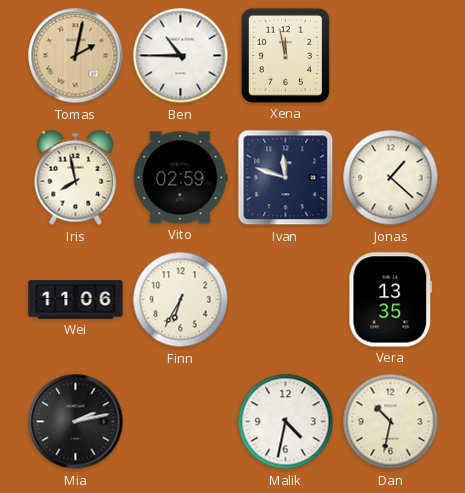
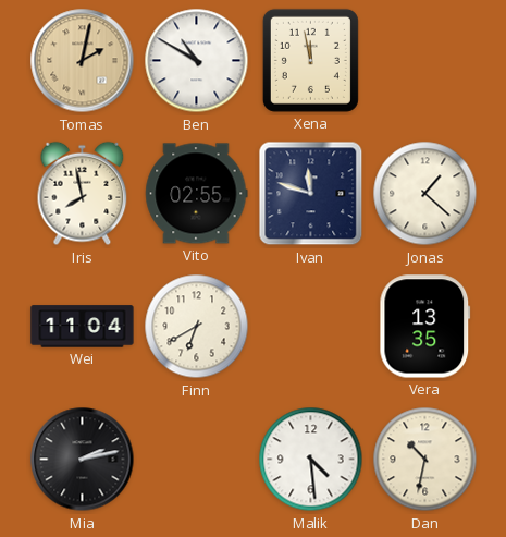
Ben: 10:45 -> 10:50
Vito: 02:59 -> 02:55
Wei: 11:06 -> 11:04
Finn: 6:35 -> 6:40
Malik: 4:32 -> 4:29
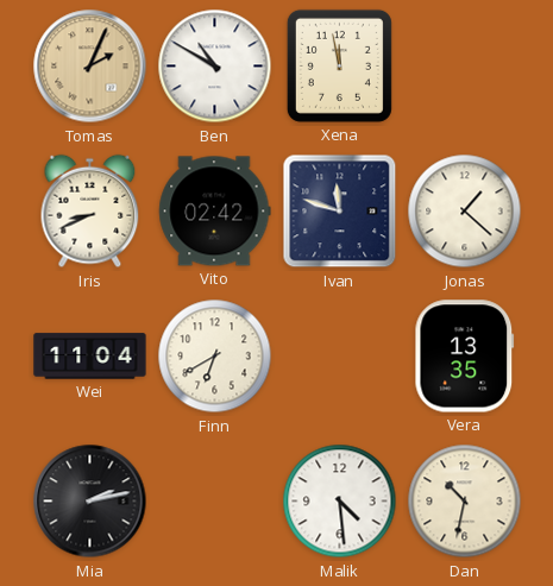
Tomas: 2:02 -> 2:04
Iris: 7:58 -> 8:41
Vito: 02:55 -> 02:42
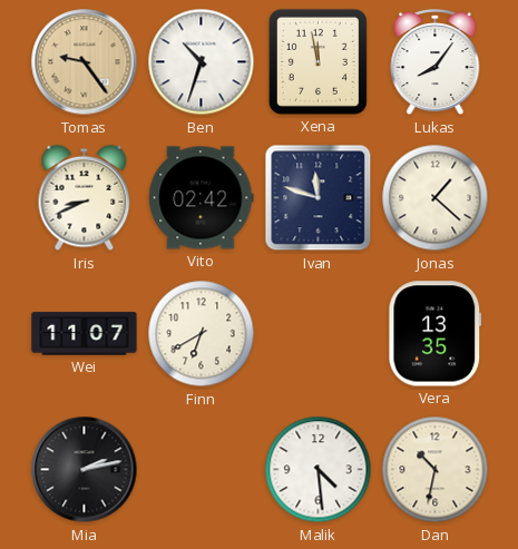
Tomas: 2:04 -> 9:24
Ben: 10:50 -> 10:33
Lukas: none -> 8:06
Wei: 11:04 -> 11:07
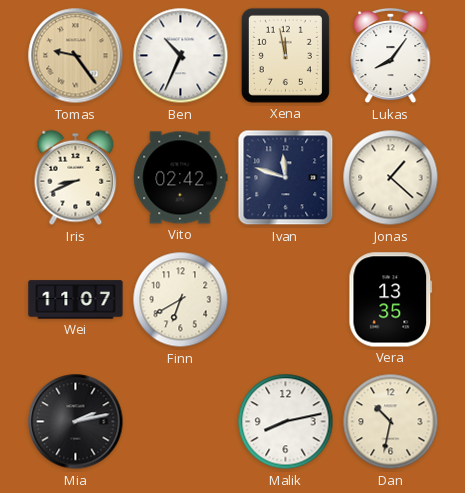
Ben: 10:33 -> 10:34
Malik: 4:29 -> 8:13
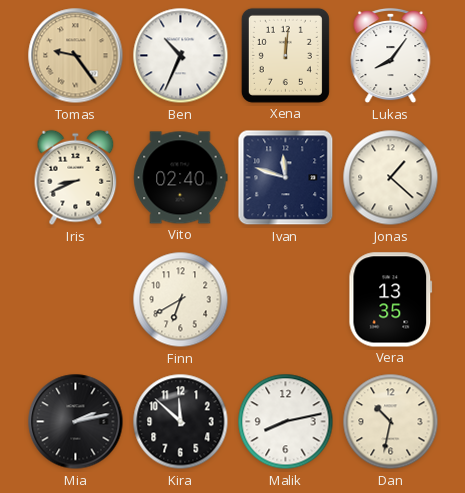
Xena: 11:58 -> 12:01
Vito: 02:42 -> 02:40
Wei: 11:07 -> none
Kira: none -> 11:52
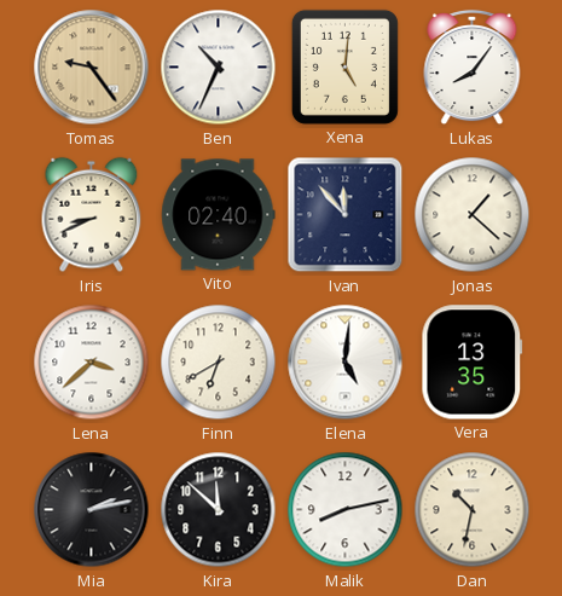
Xena: 12:01 -> 5:01
Ivan: 11:48 -> 11:53
Lena: none -> 3:38
Elena: none -> 5:01
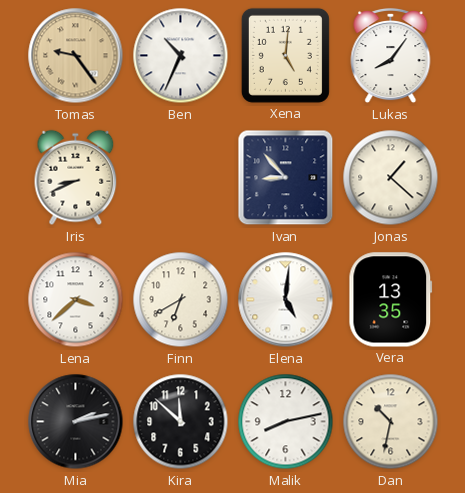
Vito: 02:40 -> none
Ivan: 11:53 -> 8:53
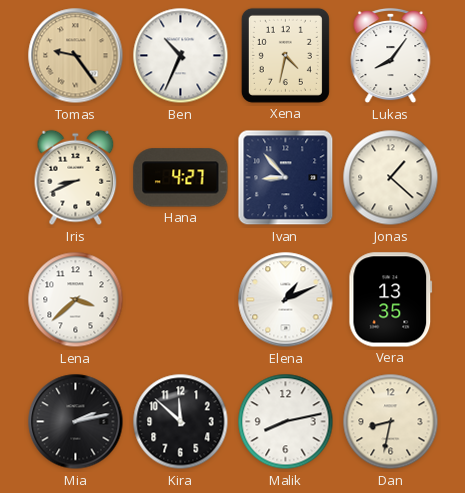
Xena: 5:01 -> 4:32
Hana: none -> 4:27
Finn: 6:40 -> none
Elena: 5:01 -> 1:11
Dan: 10:32 -> 8:32
